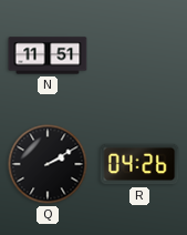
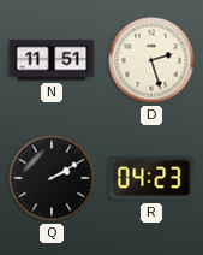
D: none -> 2:27
R: 04:26 -> 04:23
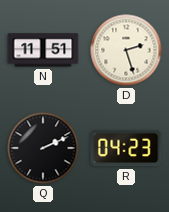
Q: 2:10 -> 2:11
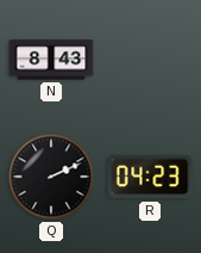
N: 11:51 -> 8:43
D: 2:27 -> none
